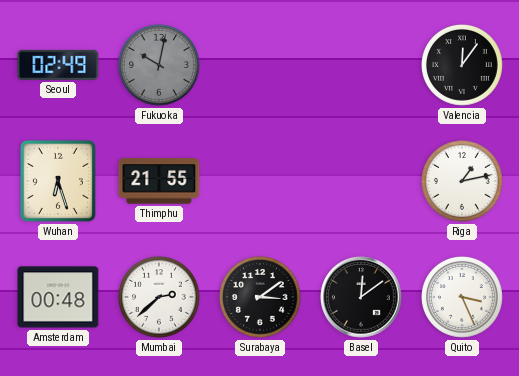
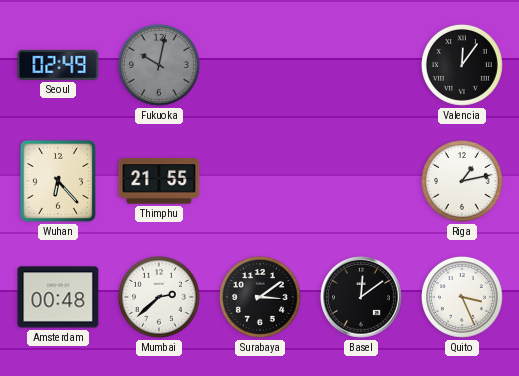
Wuhan: 6:27 -> 6:23
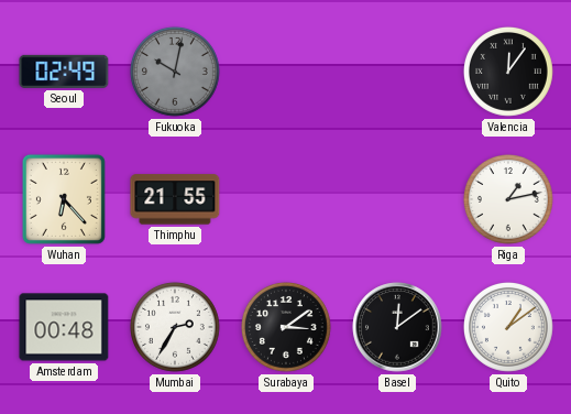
Mumbai: 2:38 -> 2:35
Quito: 3:26 -> 1:09
